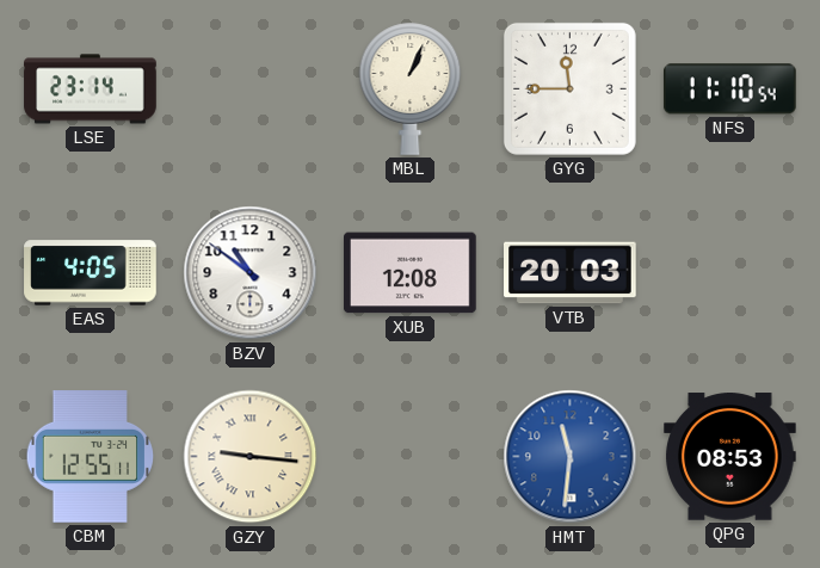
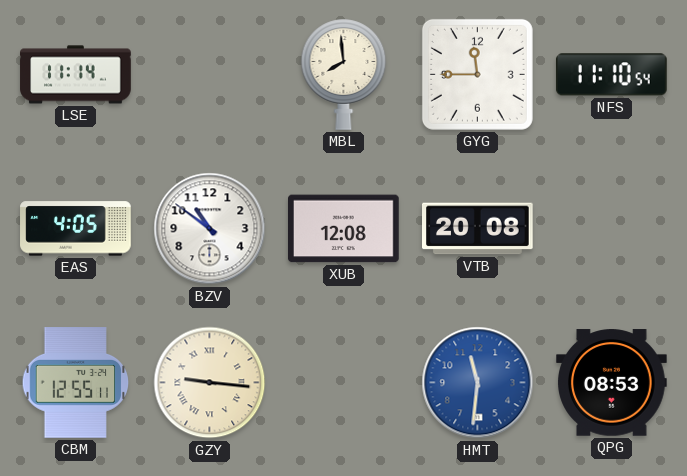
LSE: 23:14 -> 11:14
MBL: 1:04 -> 7:59
VTB: 20:03 -> 20:08
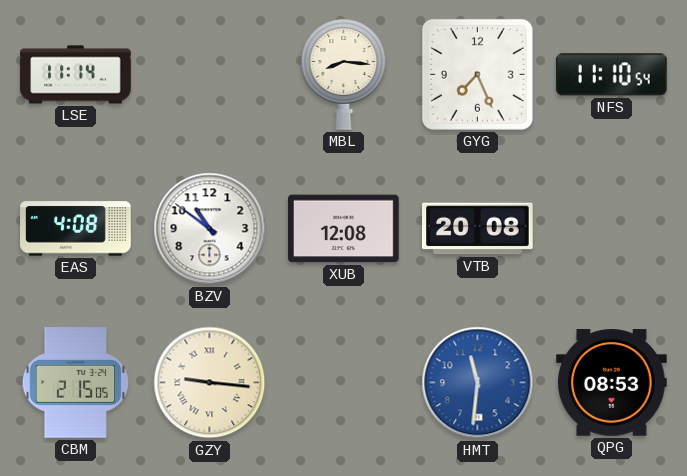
MBL: 7:59 -> 8:16
GYG: 11:45 -> 7:26
EAS: 4:05 -> 4:08
CBM: 12:55 -> 2:15
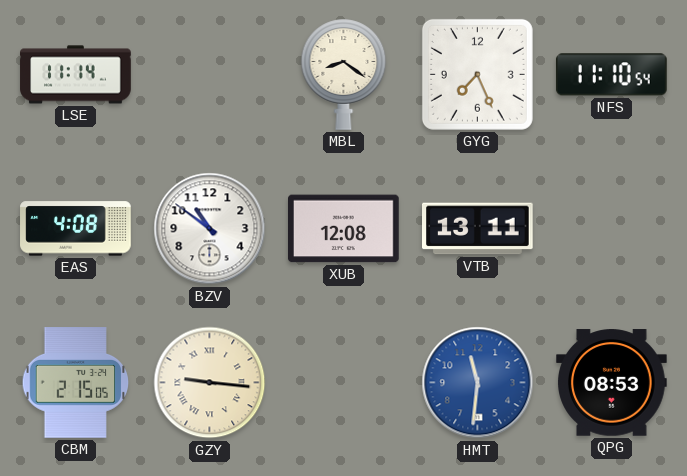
MBL: 8:16 -> 8:21
VTB: 20:08 -> 13:11
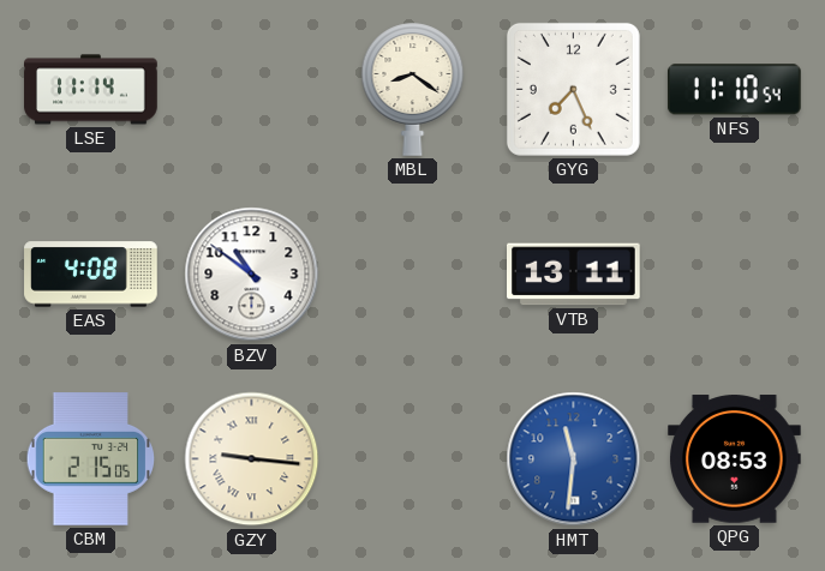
XUB: 12:08 -> none
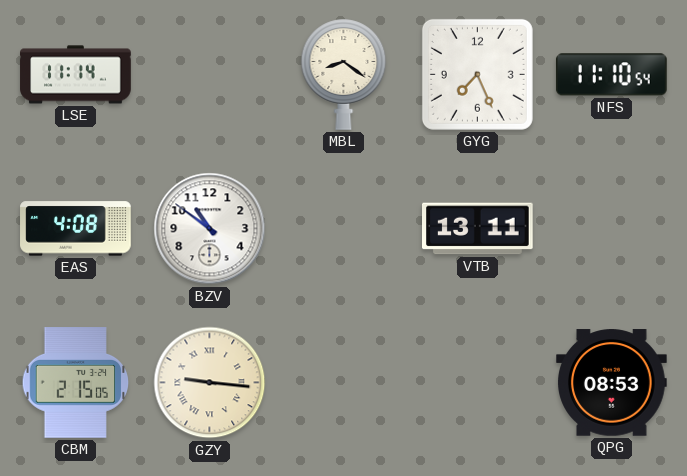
HMT: 11:31 -> none
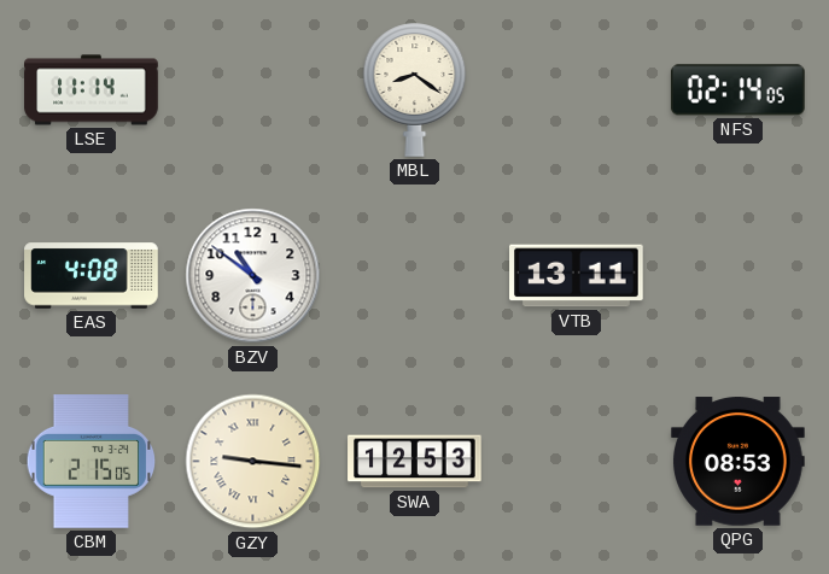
GYG: 7:26 -> none
NFS: 11:10 -> 02:14
SWA: none -> 12:53
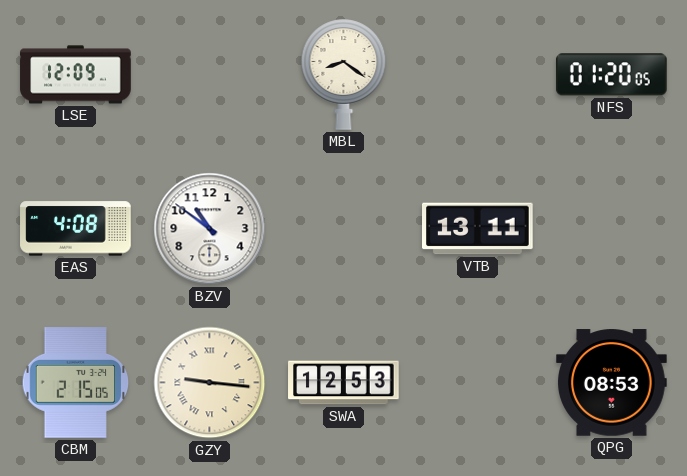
LSE: 11:14 -> 12:09
NFS: 02:14 -> 01:20
